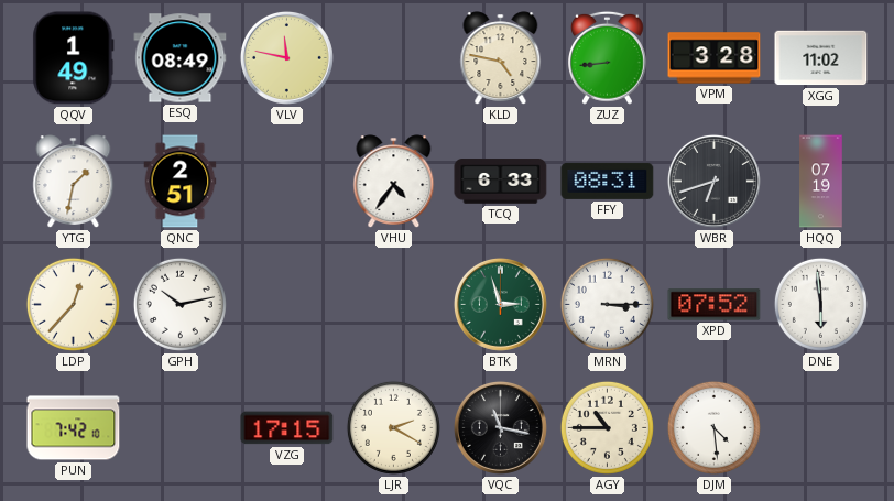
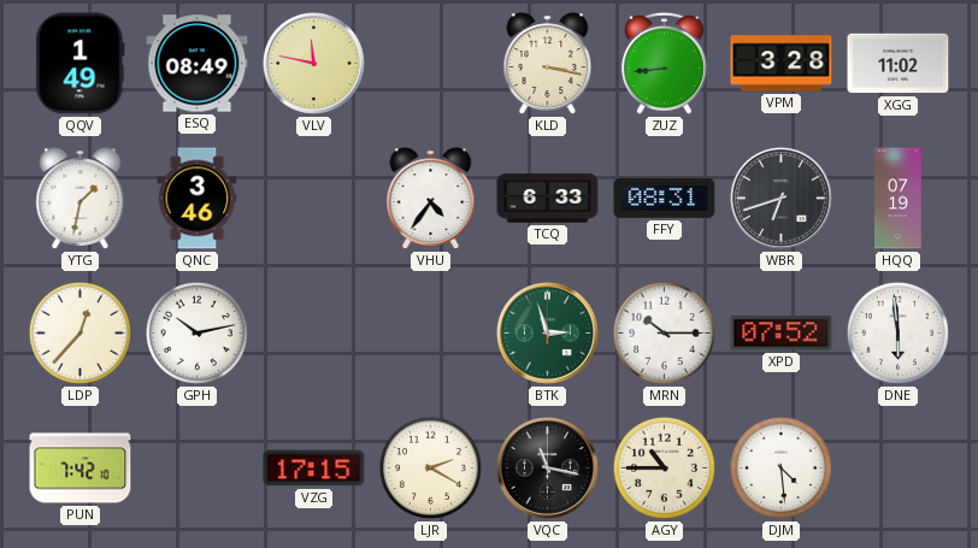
KLD: 4:47 -> 3:17
QNC: 2:51 -> 3:46
MRN: 3:15 -> 10:15
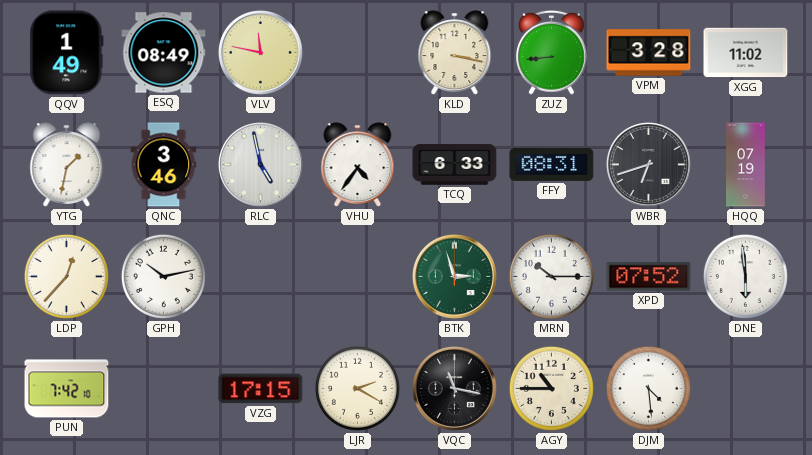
RLC: none -> 4:58
